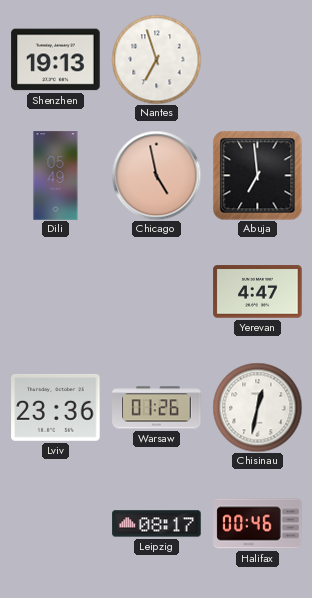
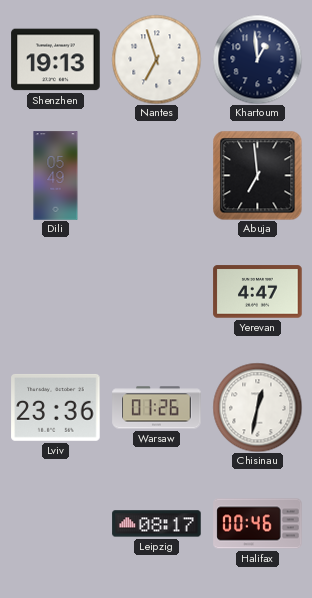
Khartoum: none -> 12:59
Chicago: 4:58 -> none
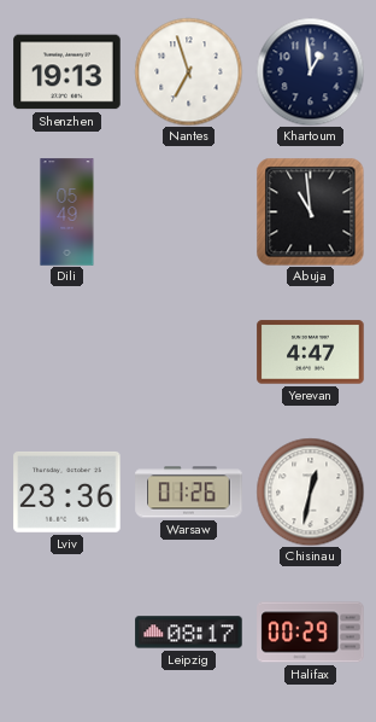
Abuja: 6:59 -> 10:59
Halifax: 00:46 -> 00:29
